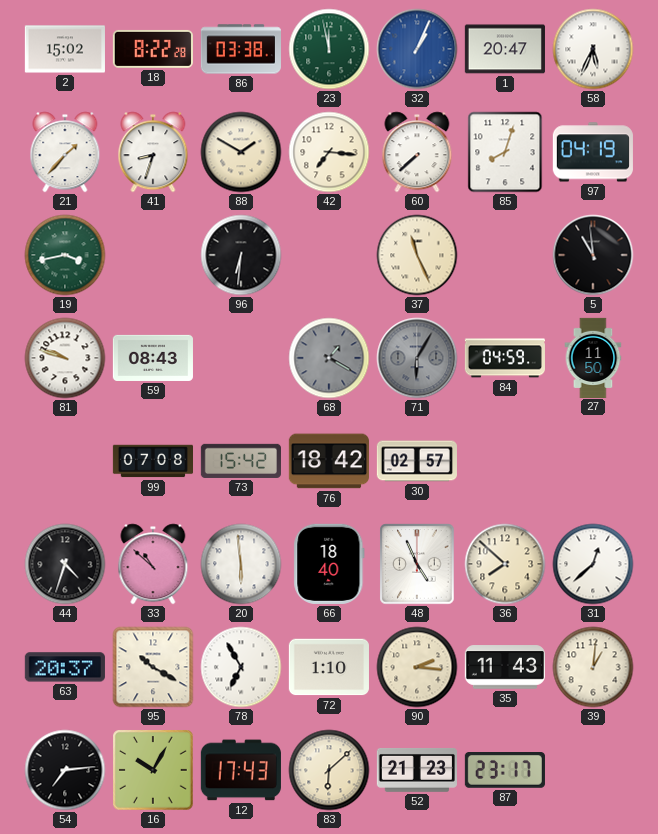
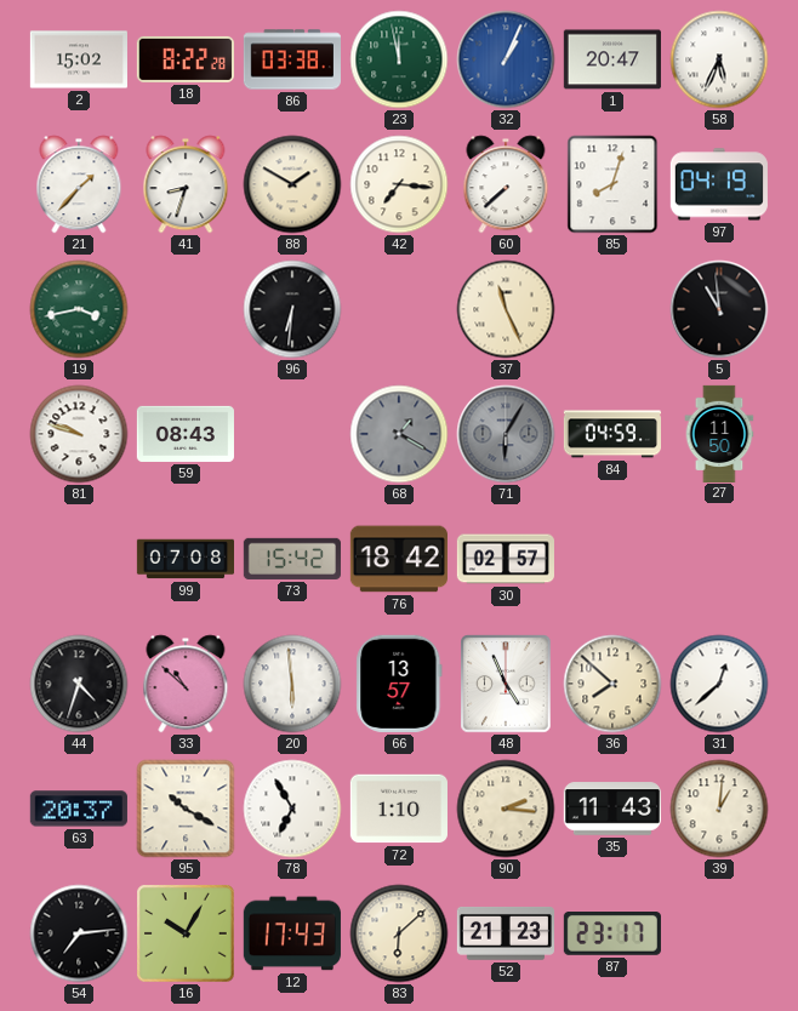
66: 18:40 -> 13:57
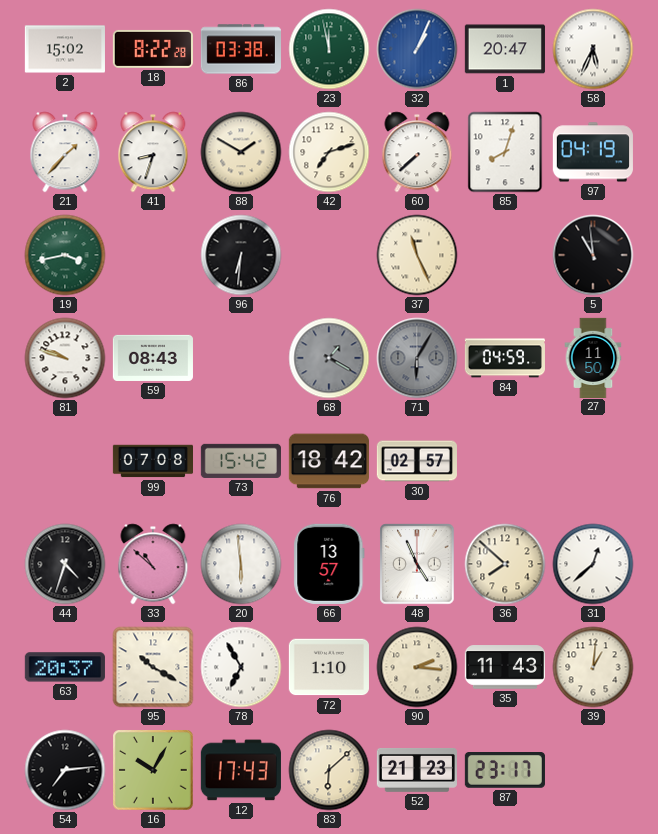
42: 7:16 -> 7:12
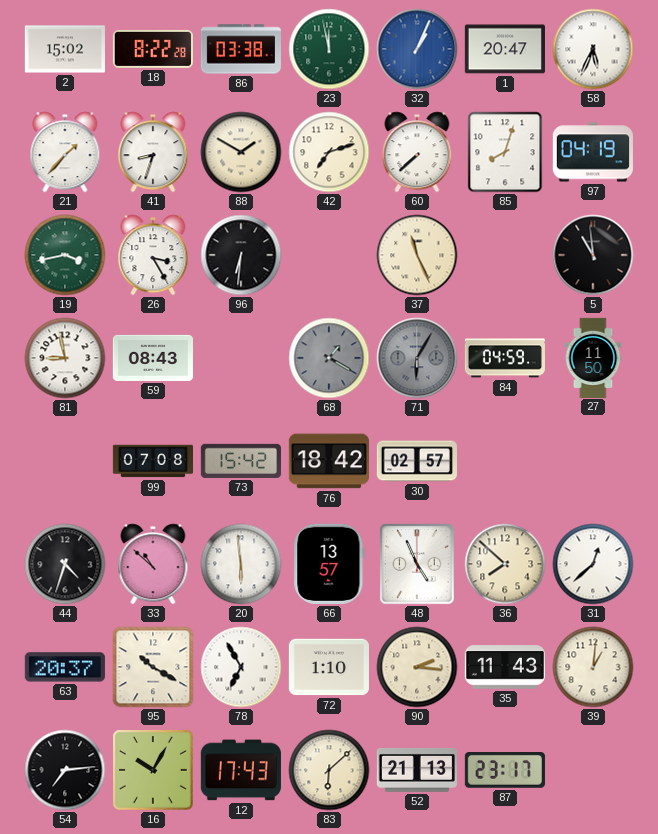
26: none -> 3:25
81: 9:48 -> 8:58
52: 21:23 -> 21:13
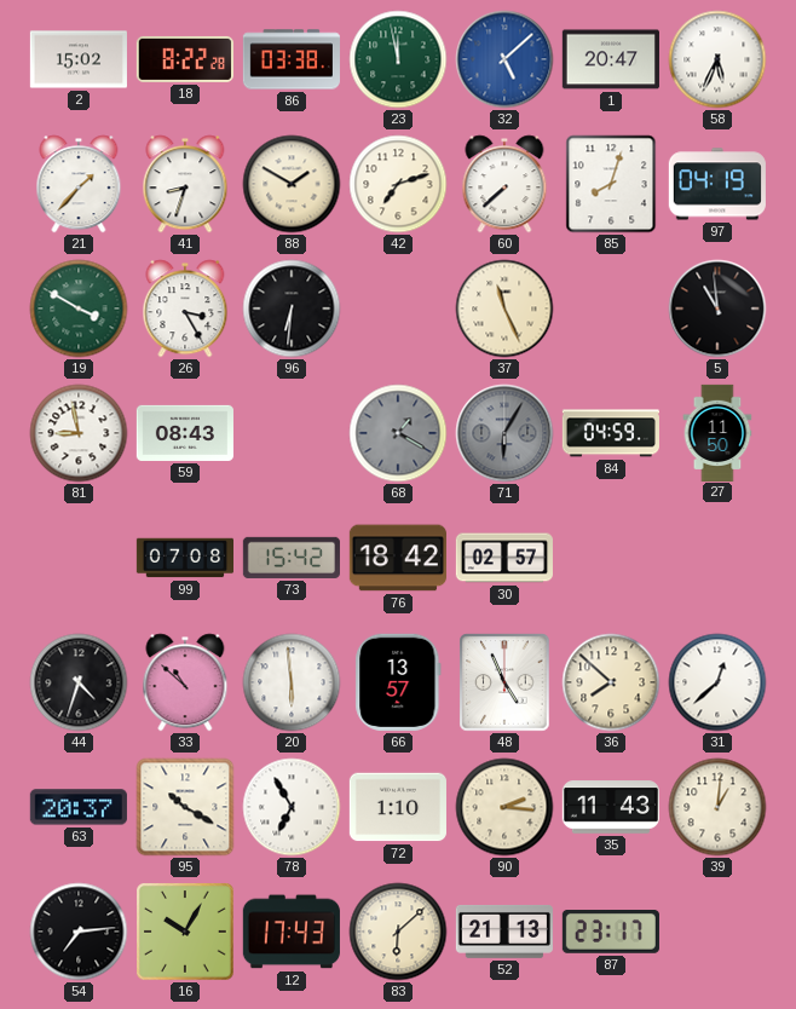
32: 1:04 -> 5:08
19: 3:43 -> 3:50
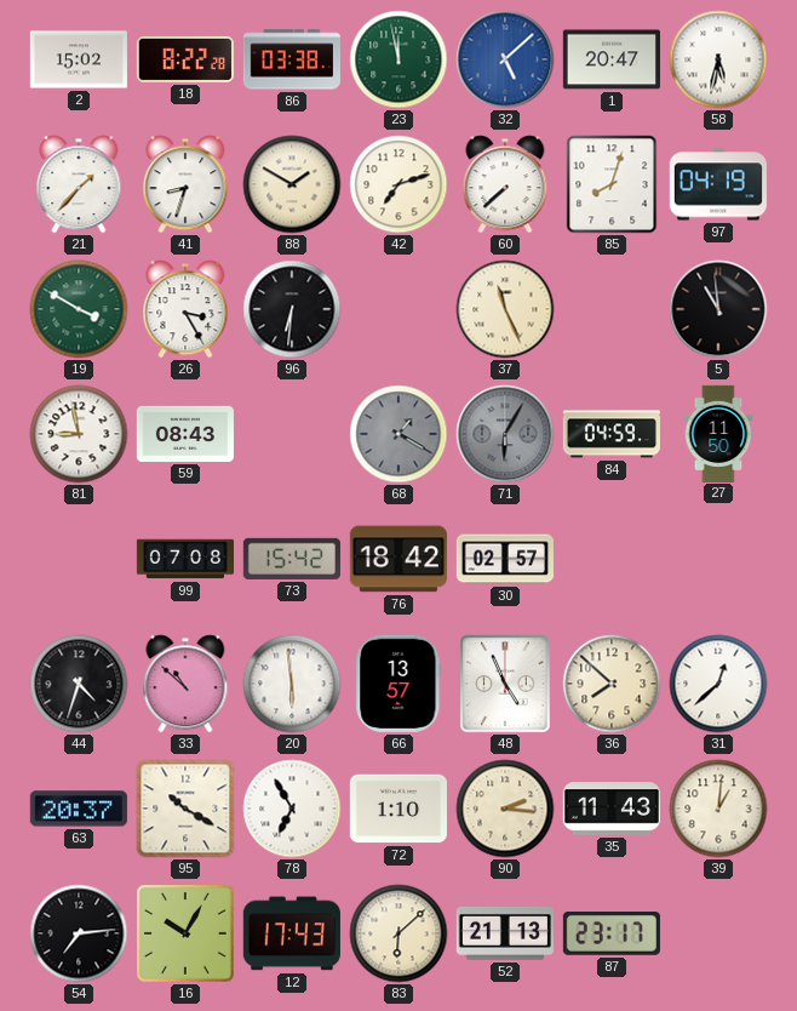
58: 5:34 -> 5:32
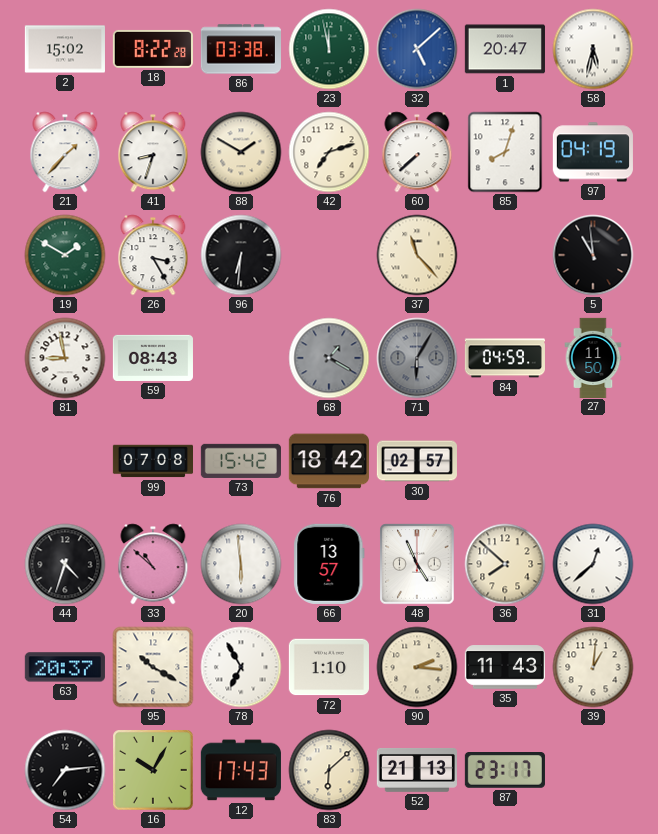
19: 3:50 -> 1:50
37: 11:26 -> 11:23
